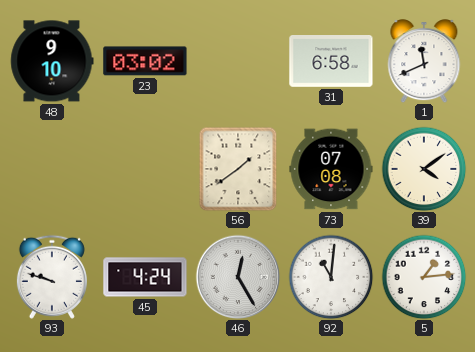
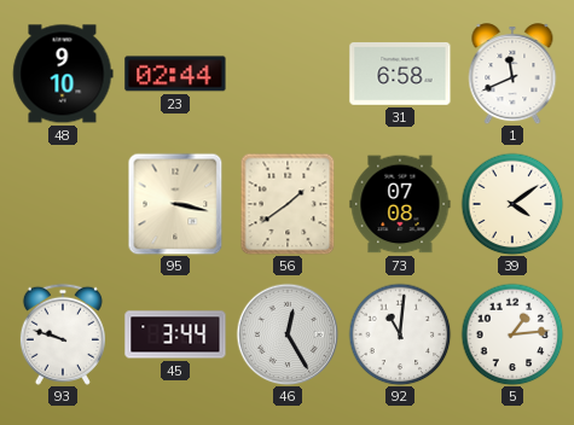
23: 03:02 -> 02:44
95: none -> 3:17
45: 4:24 -> 3:44
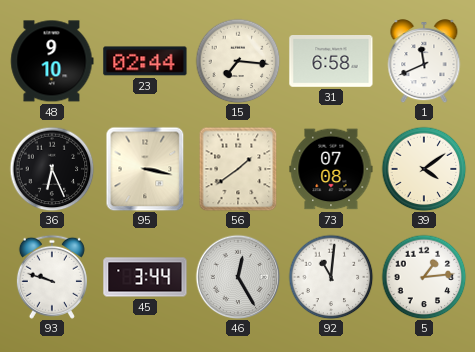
15: none -> 7:16
36: none -> 6:26
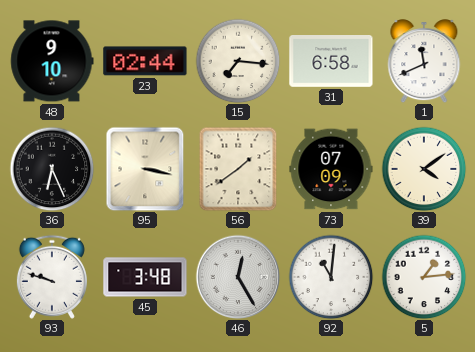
73: 07:08 -> 07:09
45: 3:44 -> 3:48
